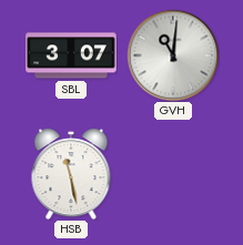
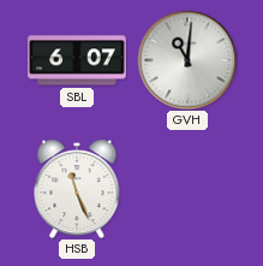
SBL: 3:07 -> 6:07
HSB: 11:28 -> 11:26
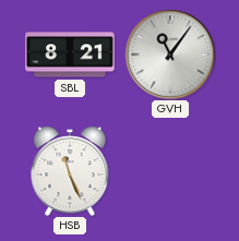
SBL: 6:07 -> 8:21
GVH: 11:01 -> 11:06
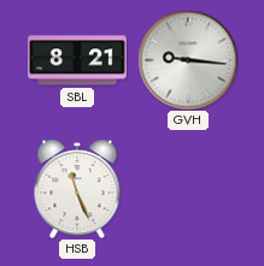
GVH: 11:06 -> 9:16
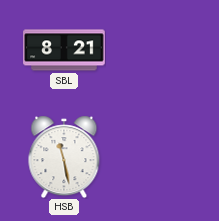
GVH: 9:16 -> none
HSB: 11:26 -> 11:28
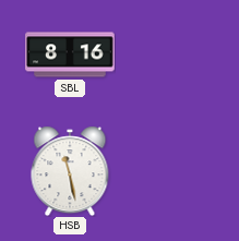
SBL: 8:21 -> 8:16
